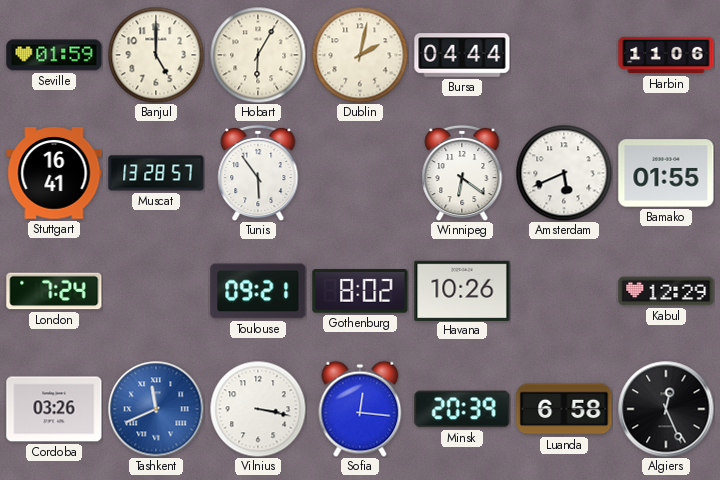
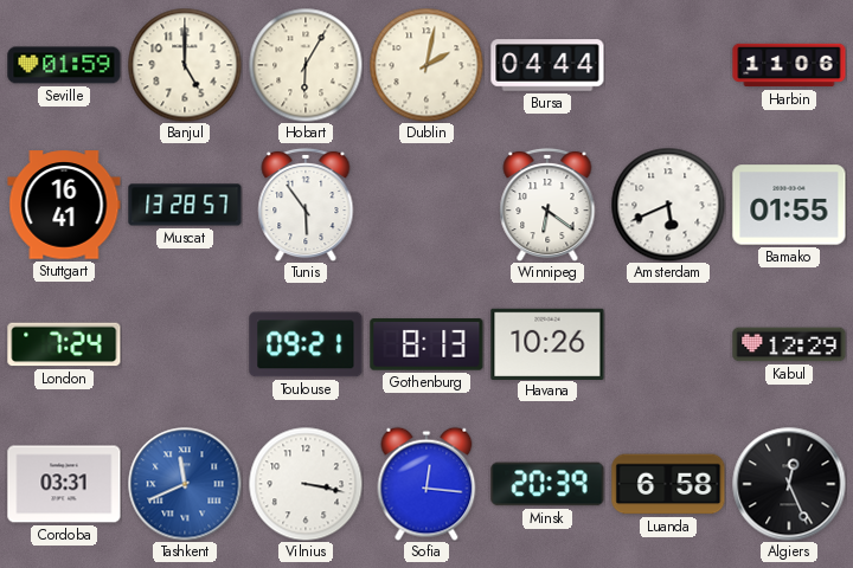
Gothenburg: 8:02 -> 8:13
Cordoba: 03:26 -> 03:31
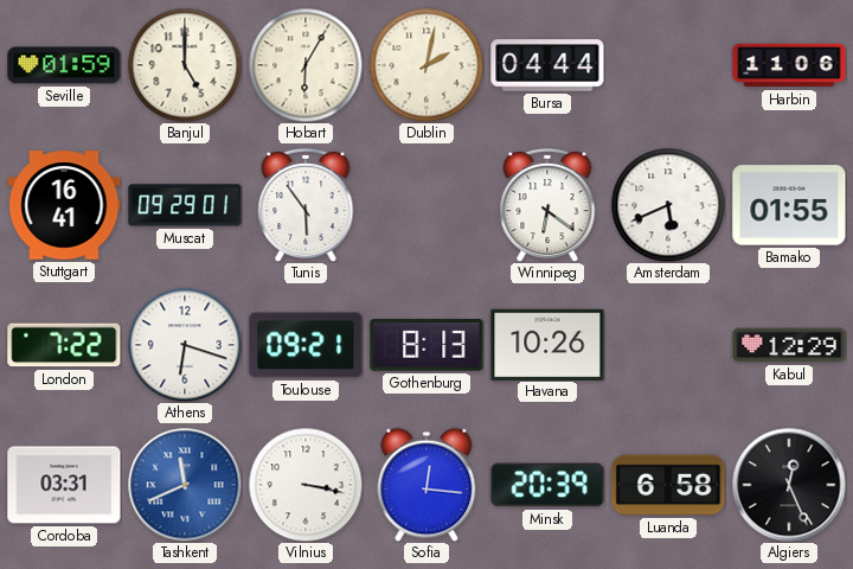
Muscat: 13:28 -> 09:29
London: 7:24 -> 7:22
Athens: none -> 6:18
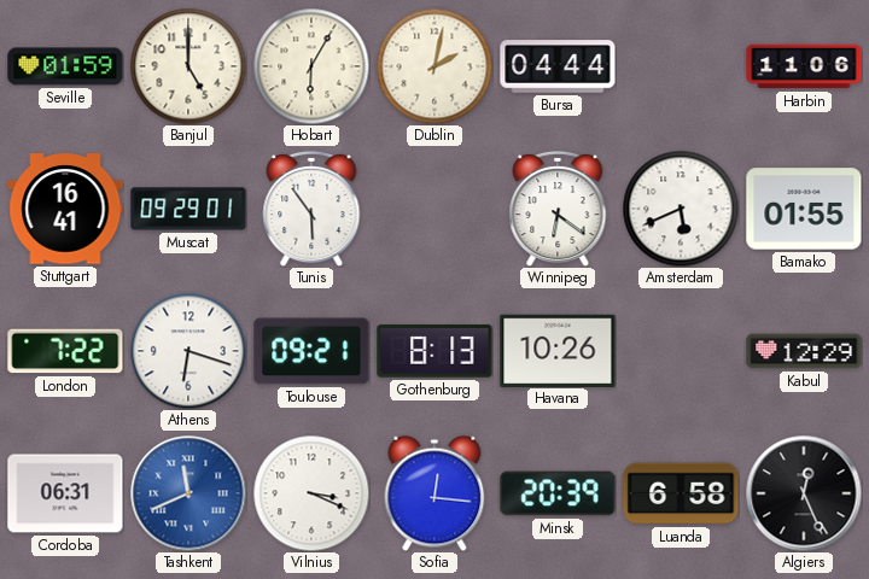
Cordoba: 03:31 -> 06:31
Vilnius: 3:17 -> 3:19
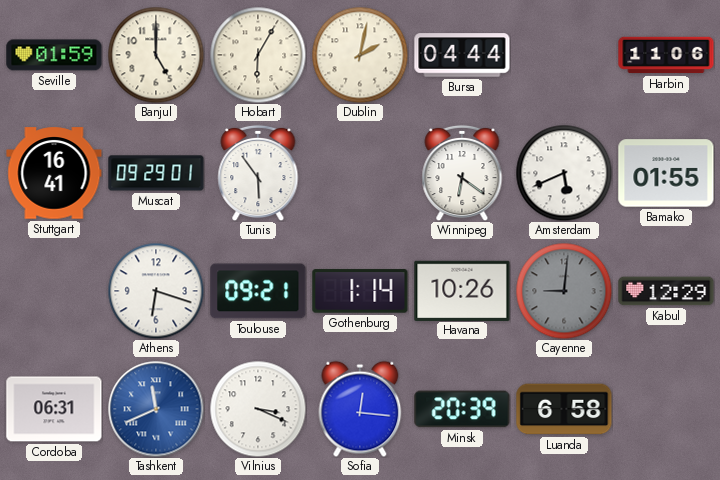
London: 7:22 -> none
Gothenburg: 8:13 -> 1:14
Cayenne: none -> 9:01
Algiers: 12:26 -> none
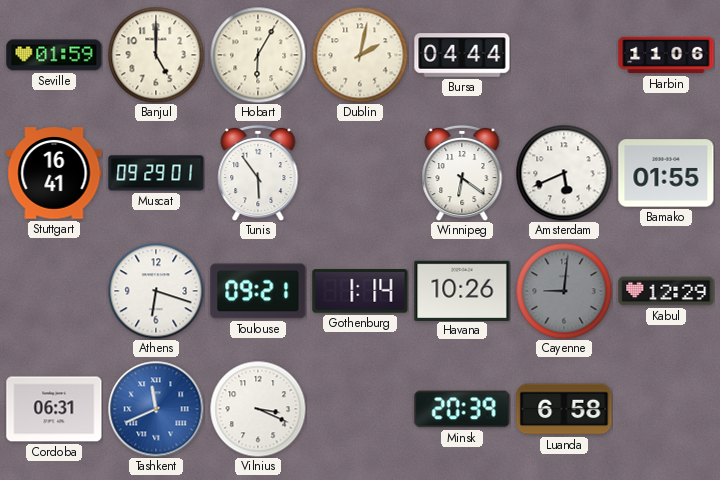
Sofia: 12:16 -> none
